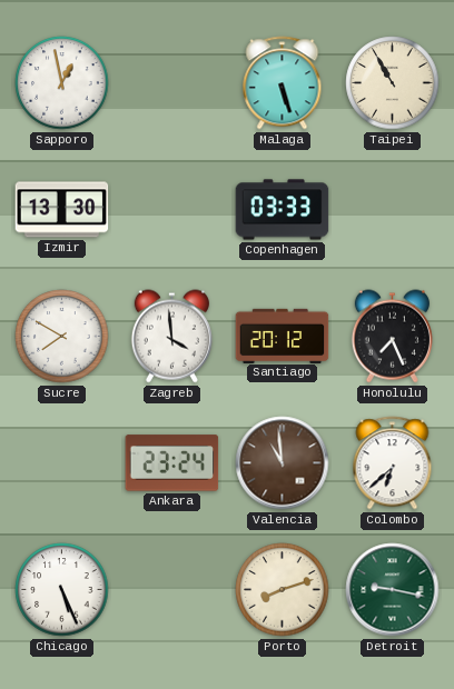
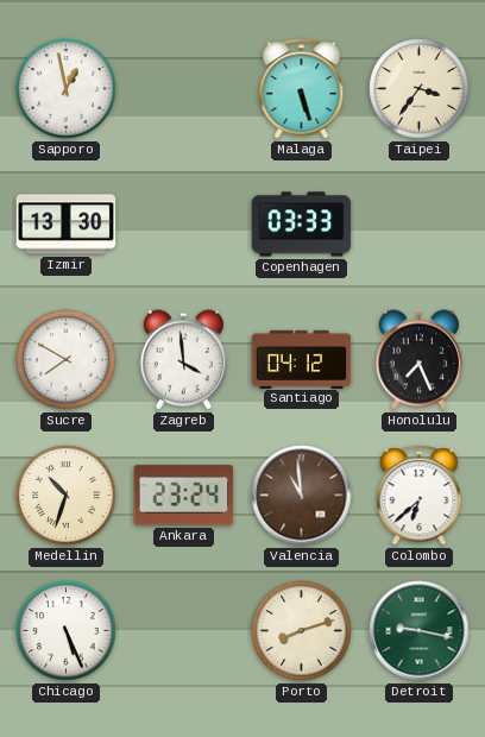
Taipei: 10:55 -> 3:36
Santiago: 20:12 -> 04:12
Medellin: none -> 10:33
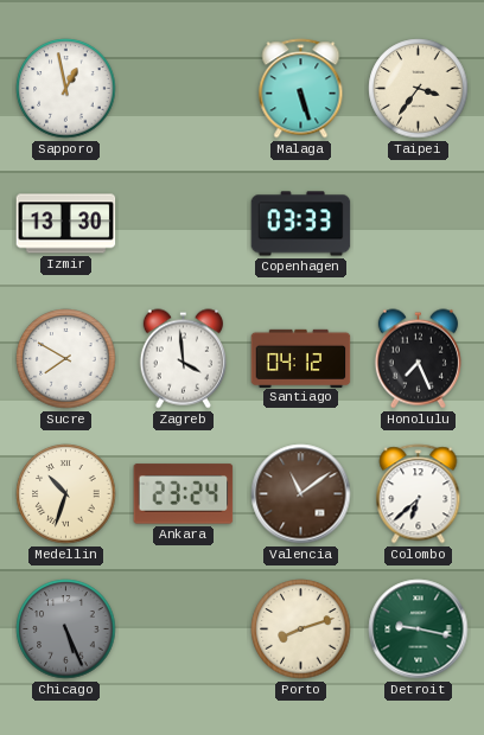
Valencia: 10:59 -> 11:09
Chicago dial: white -> grey
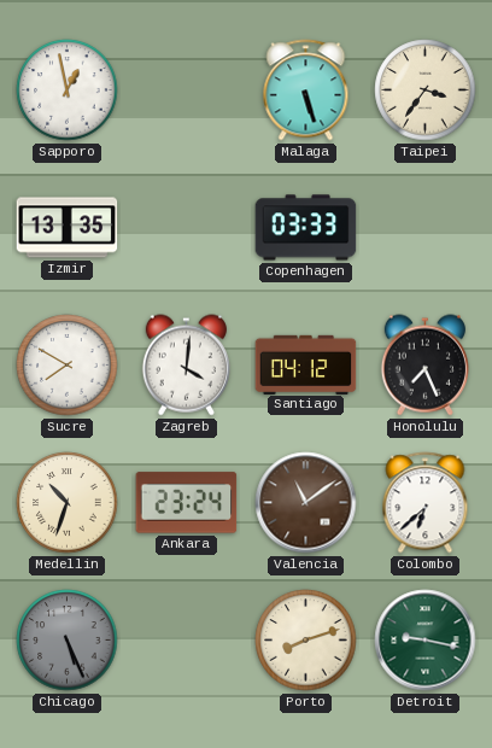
Izmir: 13:30 -> 13:35
Zagreb: 3:59 -> 4:01
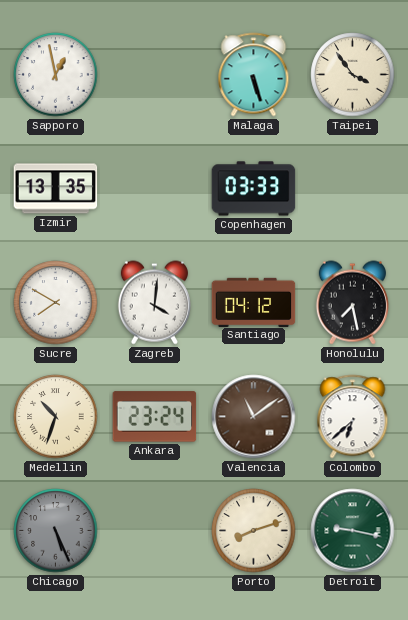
Taipei: 3:36 -> 3:54
Honolulu: 7:26 -> 7:28
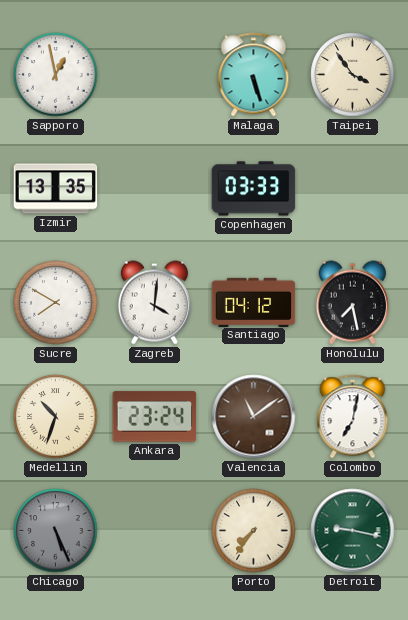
Colombo: 6:38 -> 7:02
Porto: 8:12 -> 7:36
